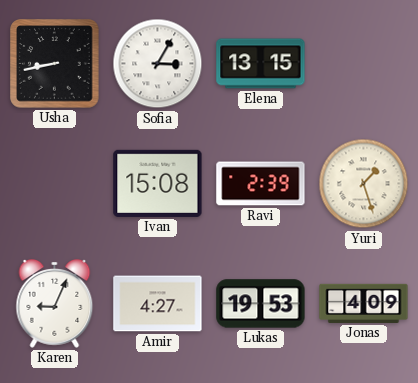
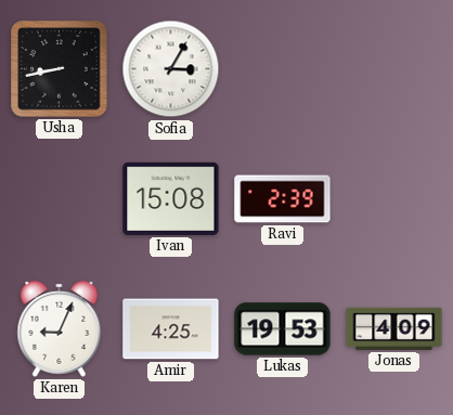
Elena: 13:15 -> none
Yuri: 1:27 -> none
Amir: 4:27 -> 4:25
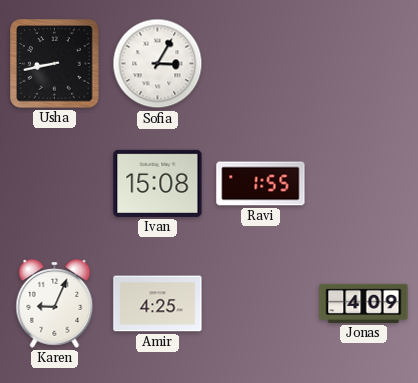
Ravi: 2:39 -> 1:55
Lukas: 19:53 -> none
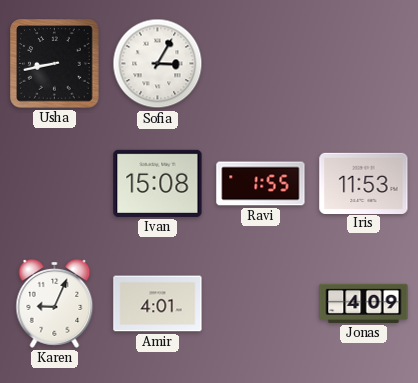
Iris: none -> 11:53
Amir: 4:25 -> 4:01
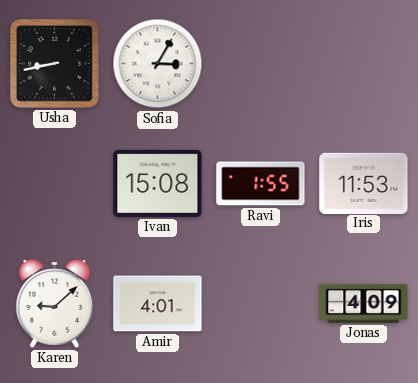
Karen: 9:04 -> 9:08
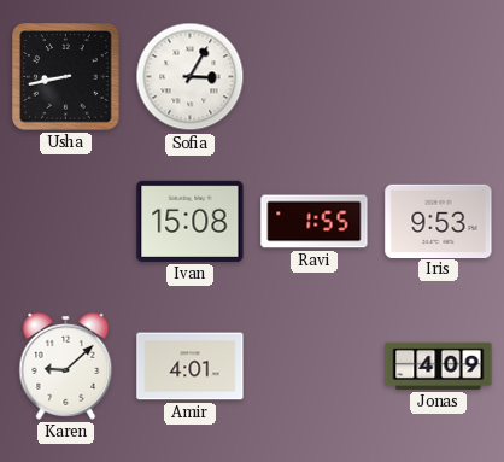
Iris: 11:53 -> 9:53
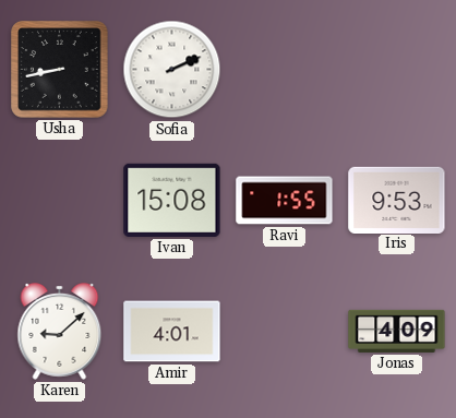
Sofia: 3:05 -> 2:11
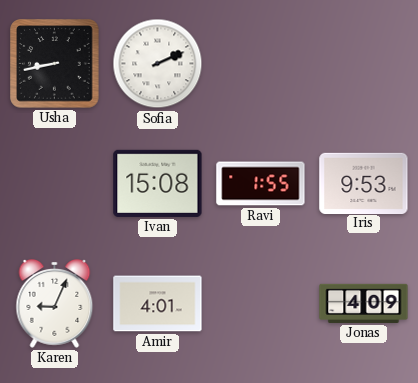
Karen: 9:08 -> 9:04
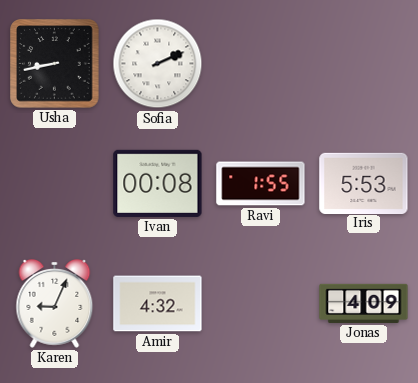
Ivan: 15:08 -> 00:08
Iris: 9:53 -> 5:53
Amir: 4:01 -> 4:32
